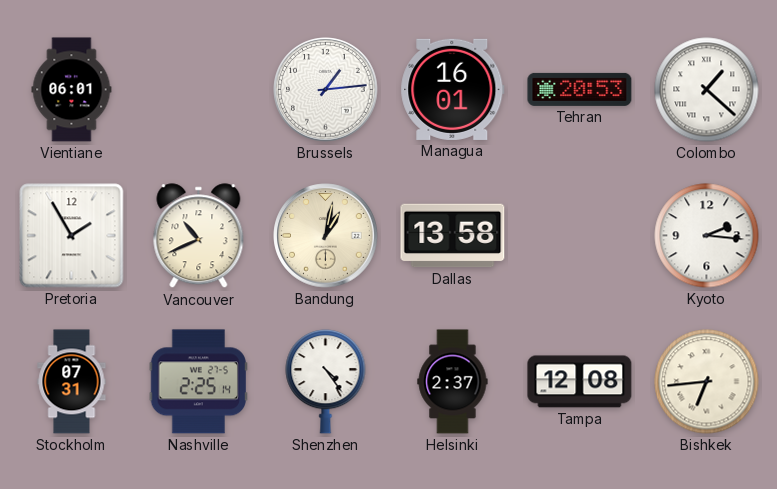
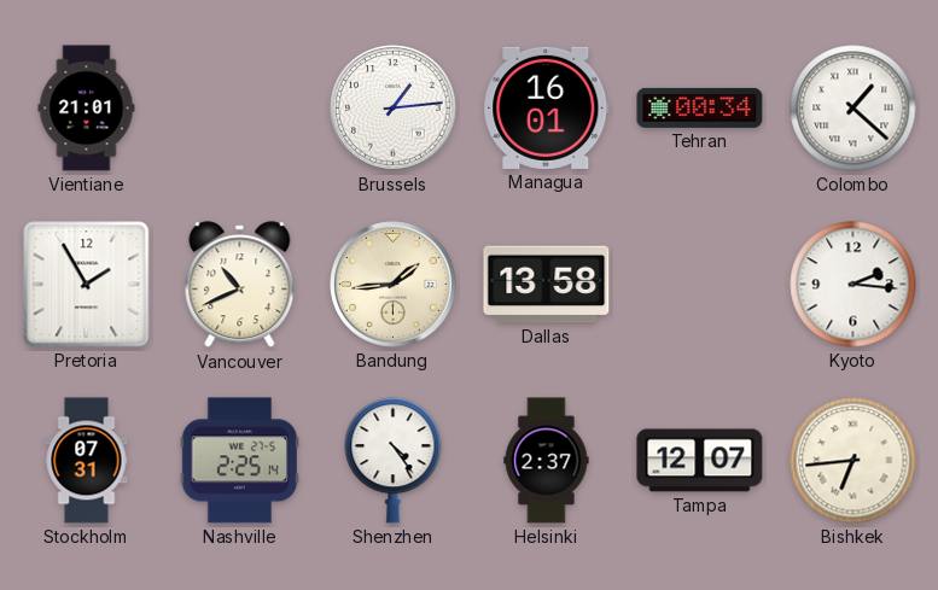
Vientiane: 06:01 -> 21:01
Tehran: 20:53 -> 00:34
Bandung: 1:02 -> 1:44
Tampa: 12:08 -> 12:07
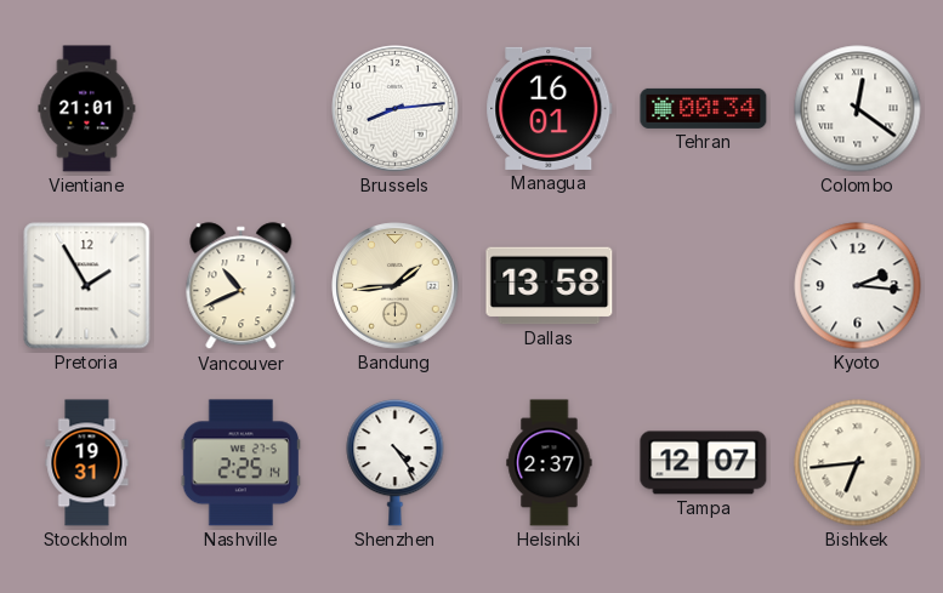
Brussels: 1:14 -> 8:14
Colombo: 1:22 -> 12:21
Stockholm: 07:31 -> 19:31
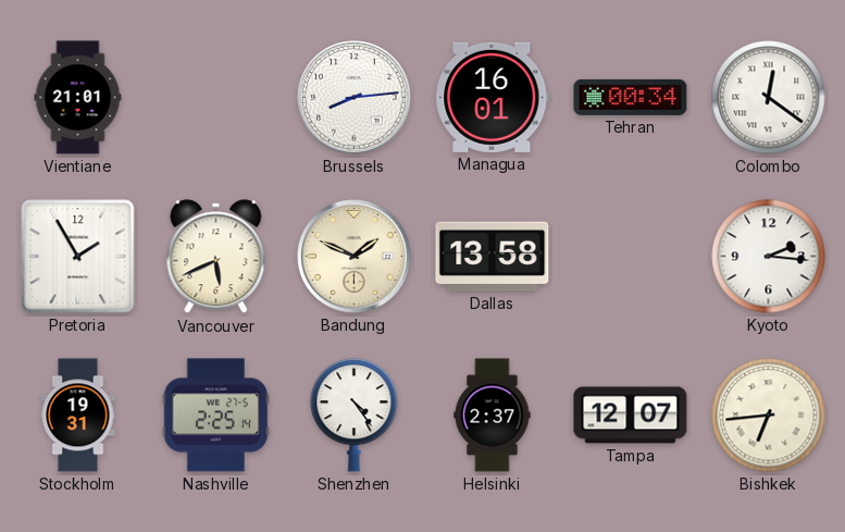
Vancouver: 10:41 -> 5:41
Bandung: 1:44 -> 1:49
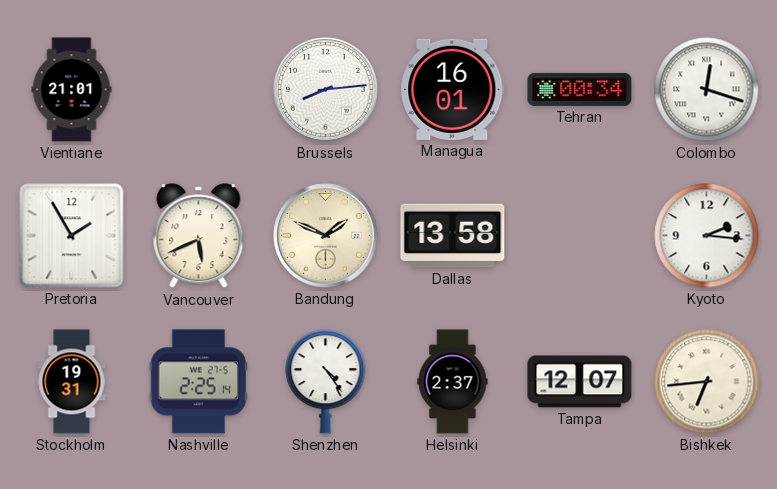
Colombo: 12:21 -> 12:18
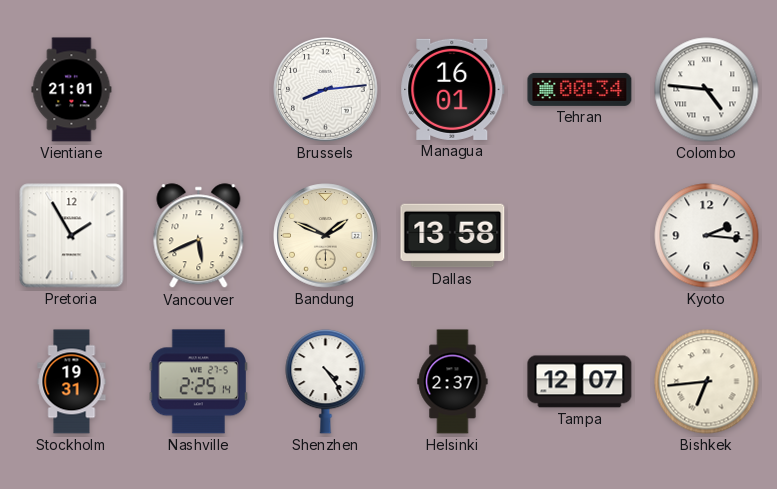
Colombo: 12:18 -> 4:46
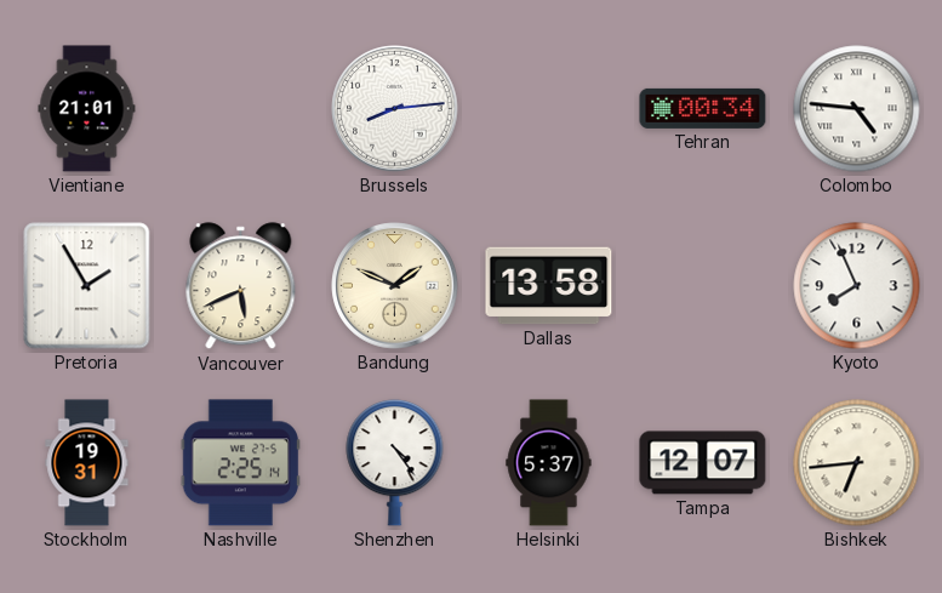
Managua: 16:01 -> none
Kyoto: 2:16 -> 7:56
Helsinki: 2:37 -> 5:37
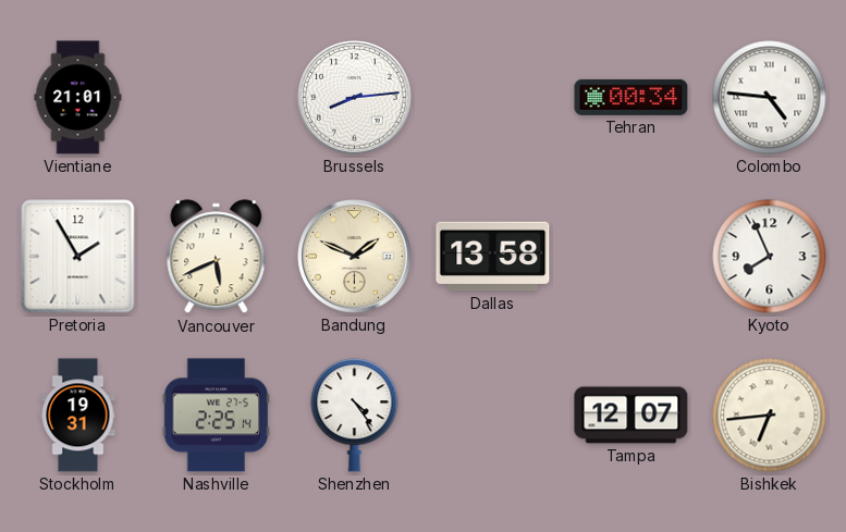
Helsinki: 5:37 -> none
